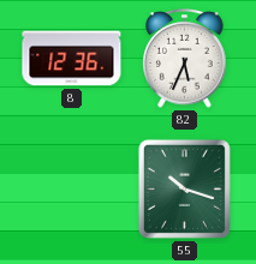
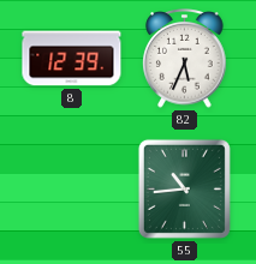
8: 12:36 -> 12:39
55: 10:18 -> 10:44
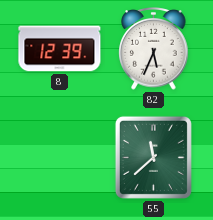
55: 10:44 -> 11:38
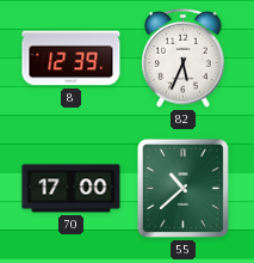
70: none -> 17:00
55: 11:38 -> 10:38
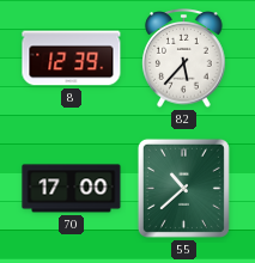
82: 5:34 -> 5:37
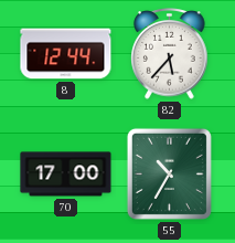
8: 12:39 -> 12:44
55: 10:38 -> 10:35
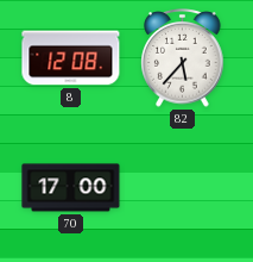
8: 12:44 -> 12:08
55: 10:35 -> none
